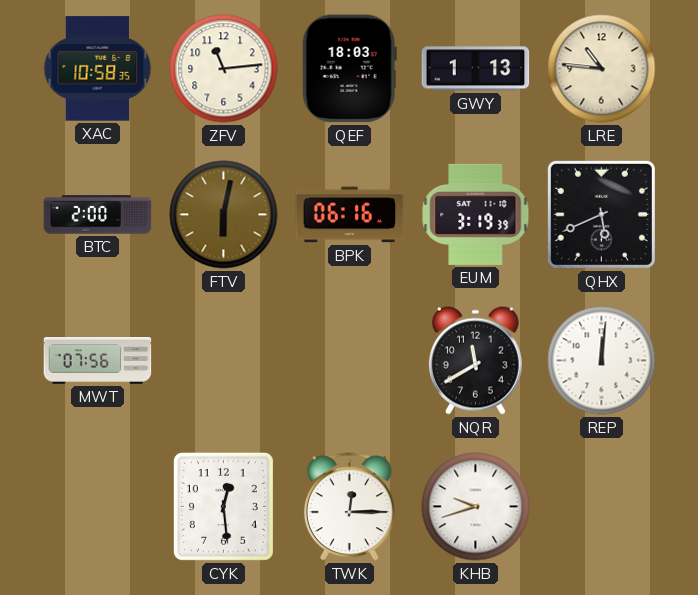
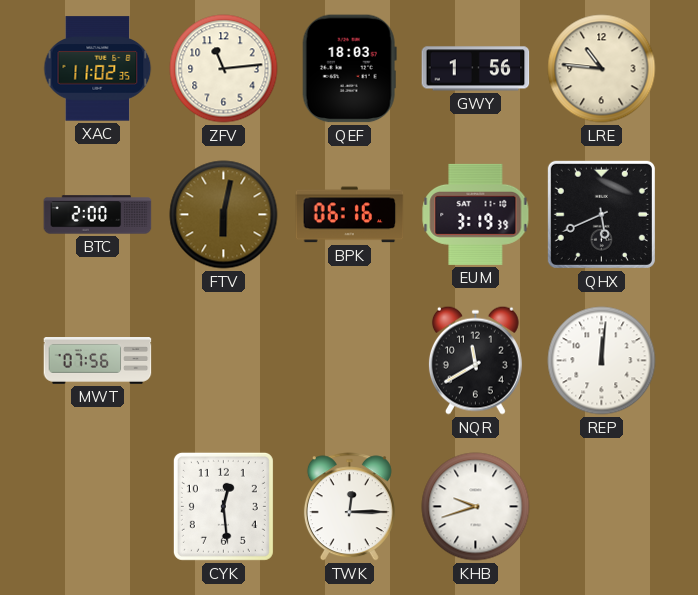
XAC: 10:58 -> 11:02
GWY: 1:13 -> 1:56
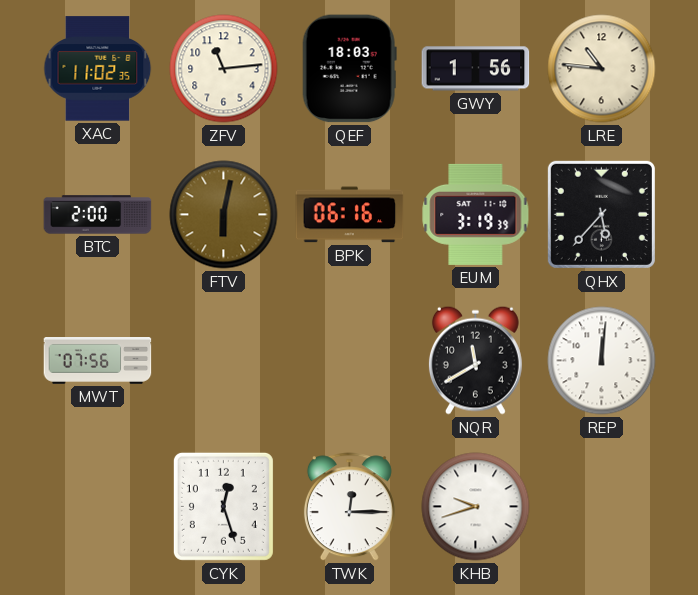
QHX: 5:41 -> 5:37
CYK: 12:29 -> 12:27
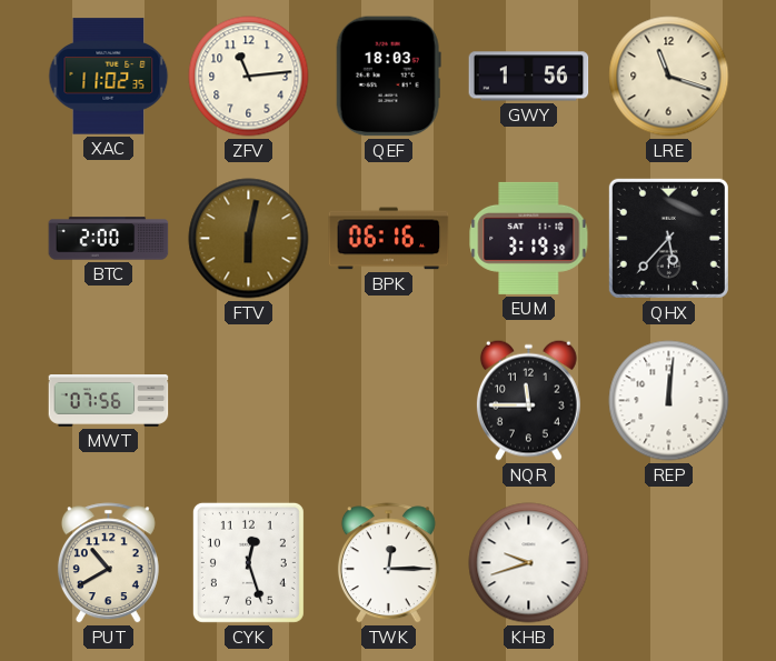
LRE: 10:46 -> 11:18
NQR: 11:40 -> 11:45
PUT: none -> 10:40
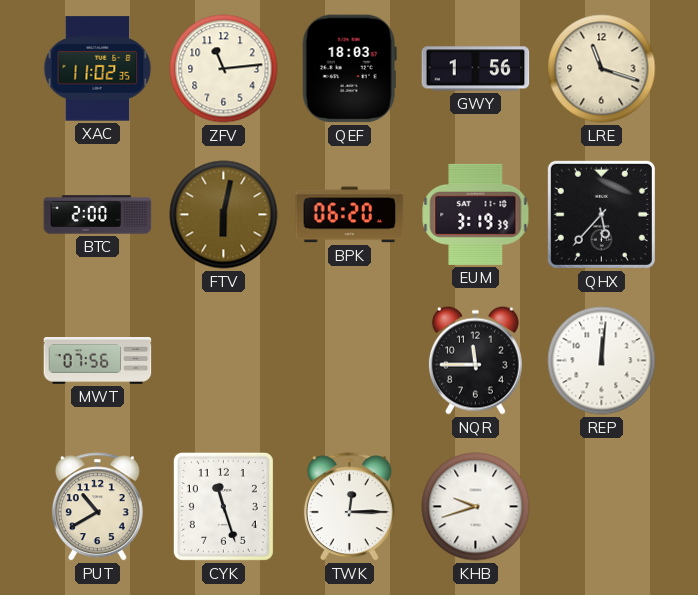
BPK: 06:16 -> 06:20
CYK: 12:27 -> 11:27
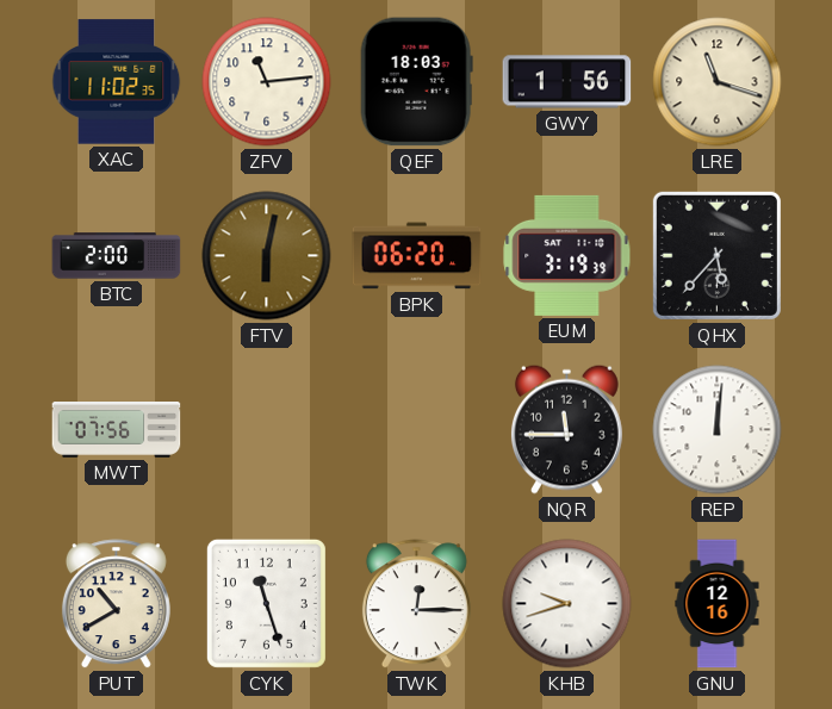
GNU: none -> 12:16
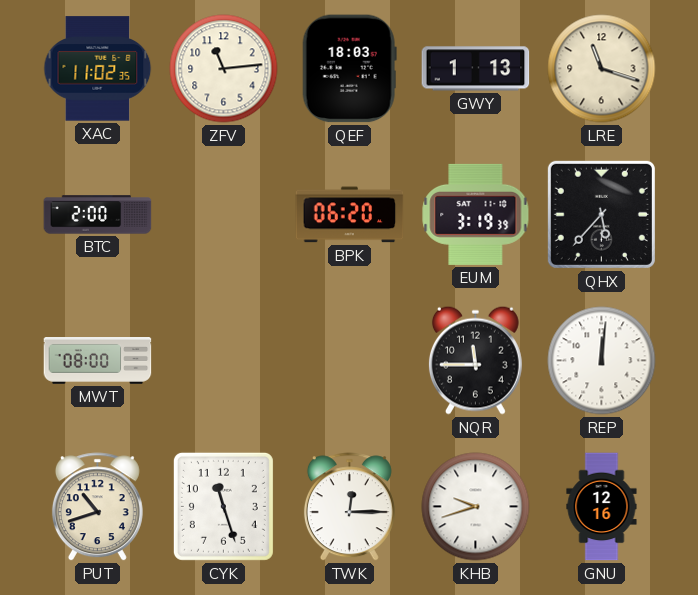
GWY: 1:56 -> 1:13
FTV: 6:02 -> none
MWT: 07:56 -> 08:00
PUT: 10:40 -> 10:42
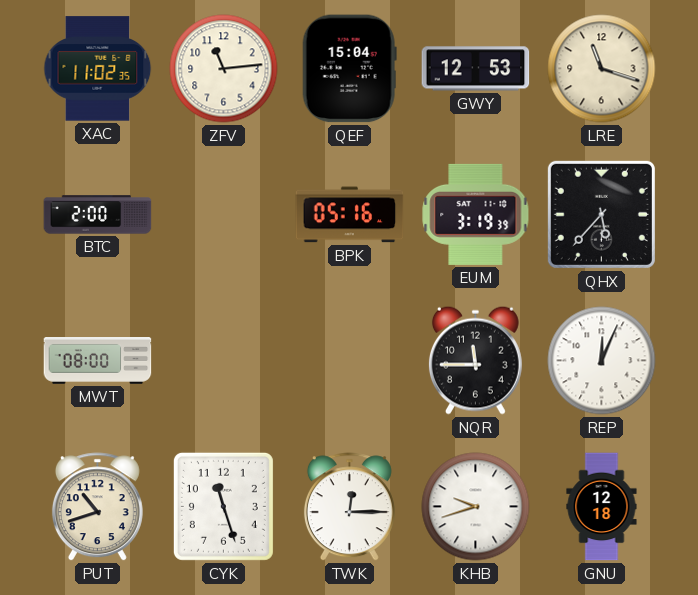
QEF: 18:03 -> 15:04
GWY: 1:13 -> 12:53
BPK: 06:20 -> 05:16
REP: 12:01 -> 12:04
GNU: 12:16 -> 12:18
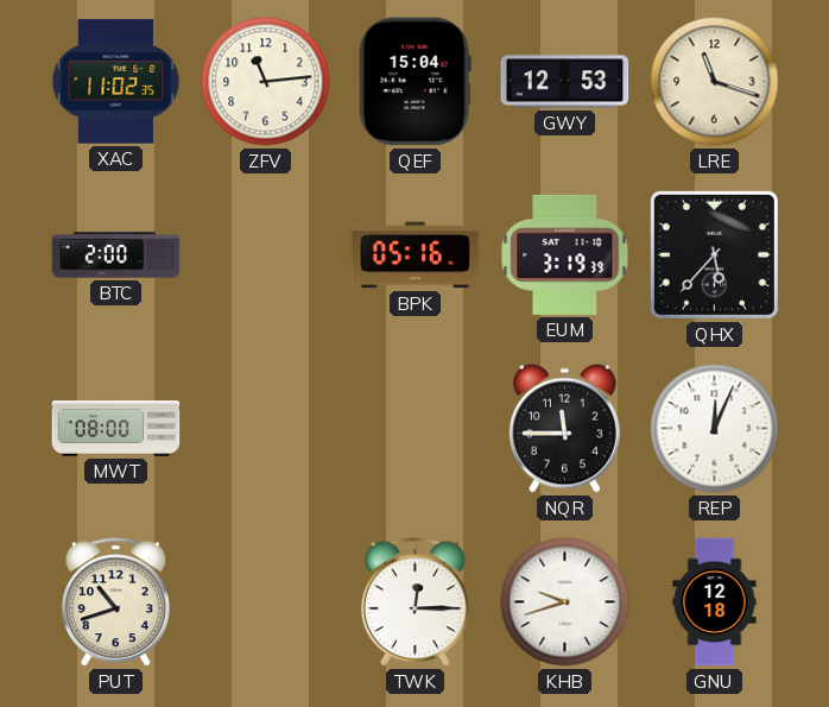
CYK: 11:27 -> none
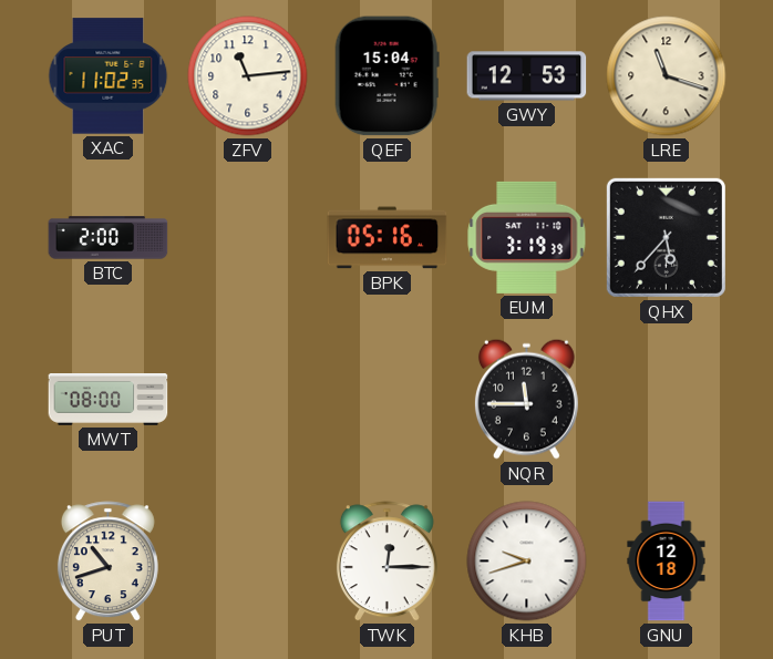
REP: 12:04 -> none
